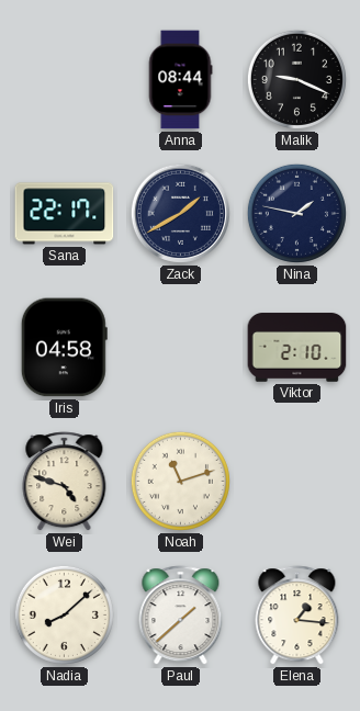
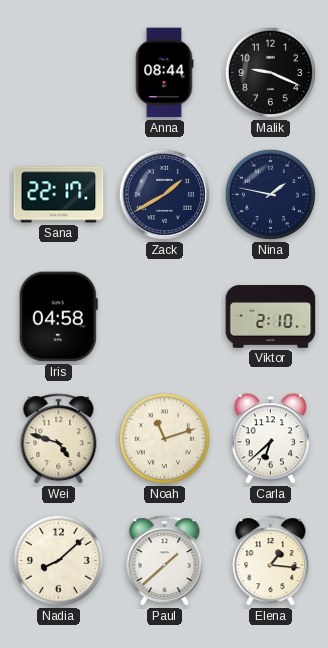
Carla: none -> 6:38
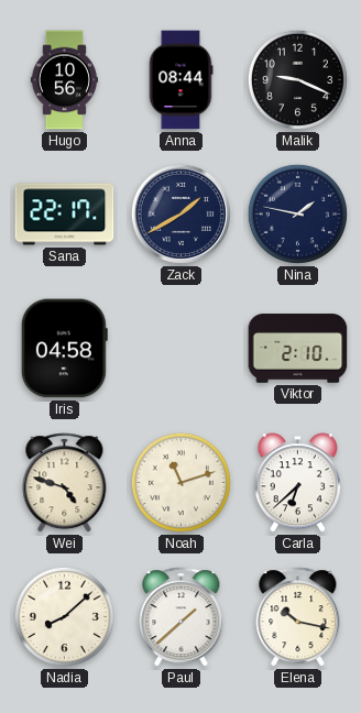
Hugo: none -> 10:56
Elena: 1:16 -> 10:17
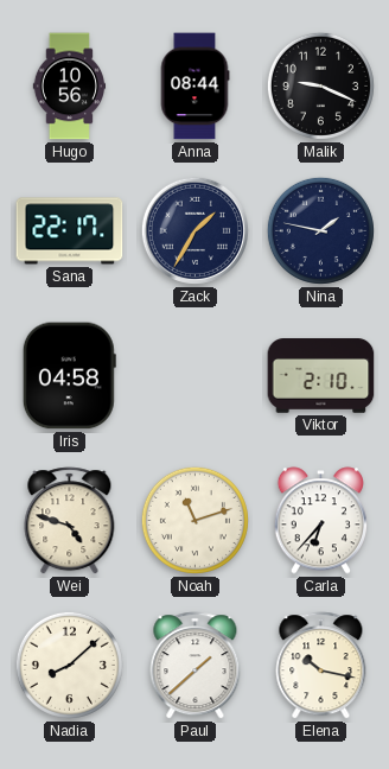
Zack: 1:40 -> 1:35
Carla: 6:38 -> 6:37
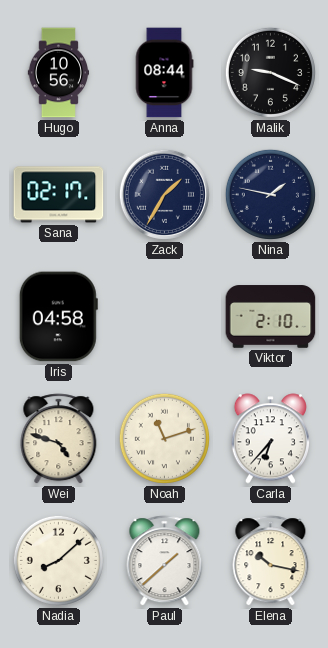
Sana: 22:17 -> 02:17
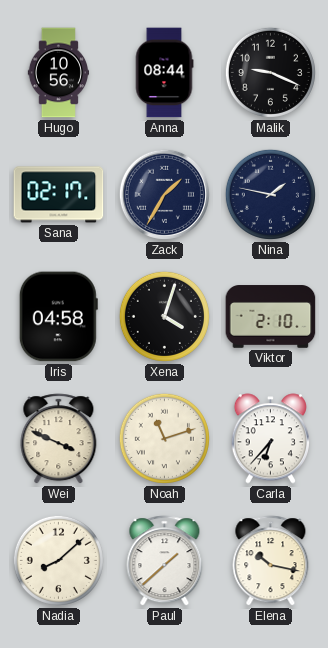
Xena: none -> 4:03
Wei: 4:48 -> 3:49
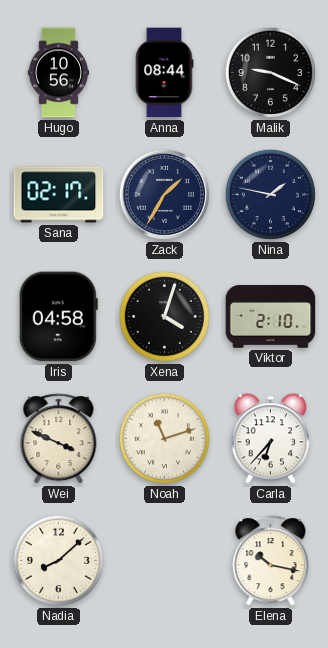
Paul: 1:38 -> none
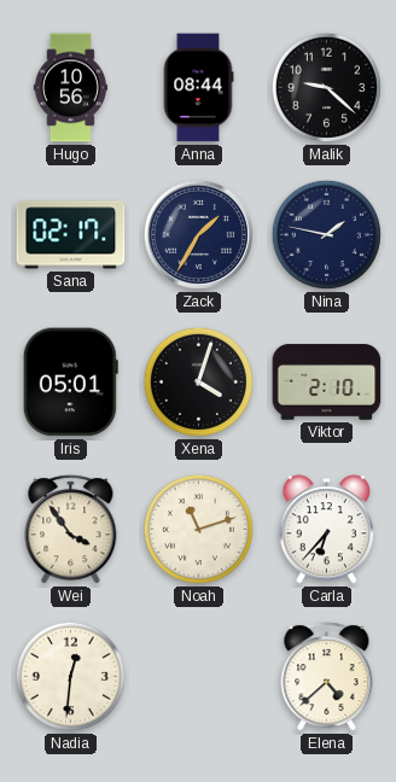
Malik: 9:19 -> 9:22
Iris: 04:58 -> 05:01
Wei: 3:49 -> 3:54
Nadia: 8:08 -> 12:31
Elena: 10:17 -> 4:38
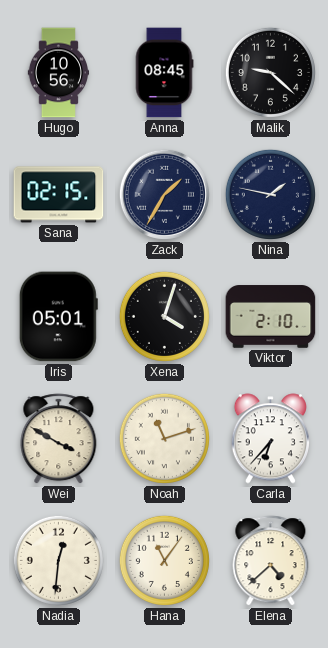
Anna: 08:44 -> 08:45
Sana: 02:17 -> 02:15
Wei: 3:54 -> 3:50
Hana: none -> 11:06
